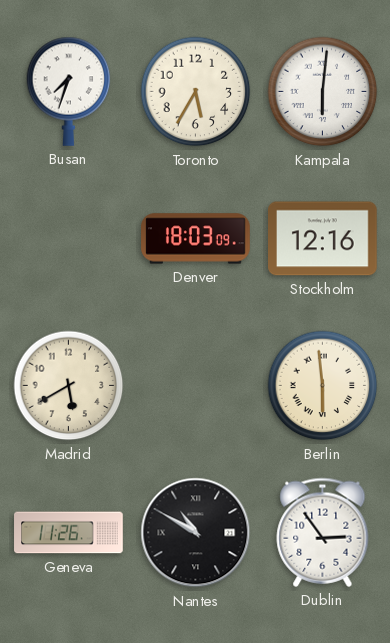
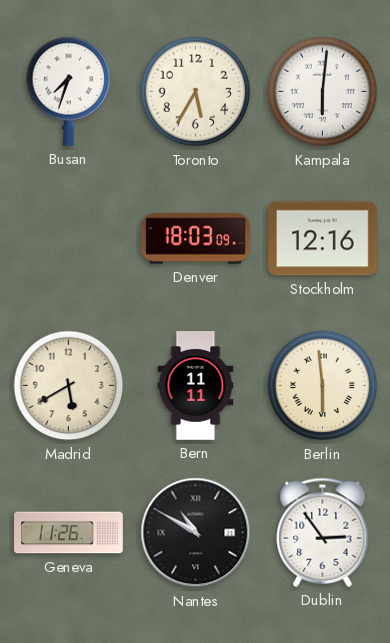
Bern: none -> 11:11
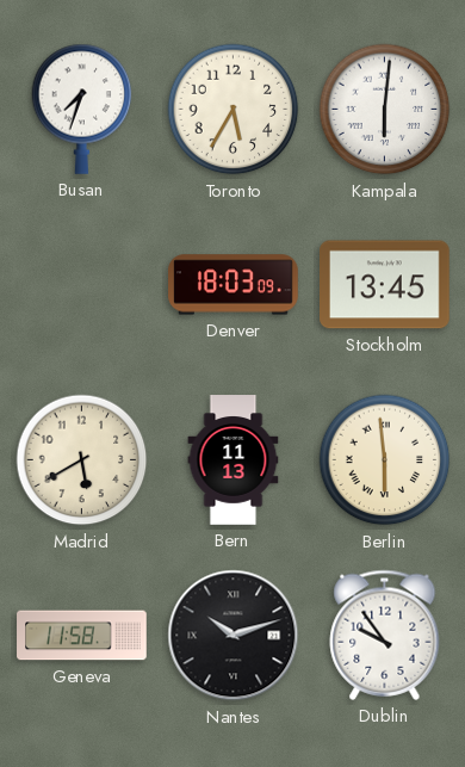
Stockholm: 12:16 -> 13:45
Bern: 11:11 -> 11:13
Geneva: 11:26 -> 11:58
Nantes: 10:50 -> 10:12
Dublin: 2:54 -> 9:54
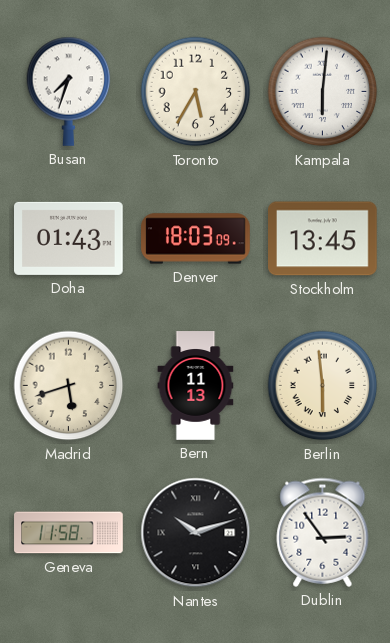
Doha: none -> 01:43
Madrid: 5:40 -> 5:42
Dublin: 9:54 -> 2:54
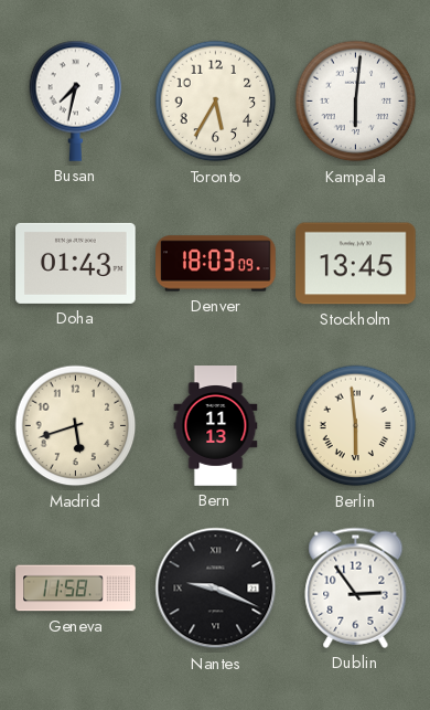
Busan: 7:33 -> 7:32
Nantes: 10:12 -> 9:19
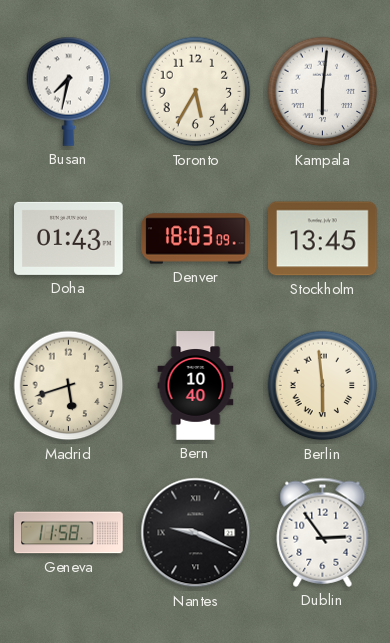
Bern: 11:13 -> 10:40
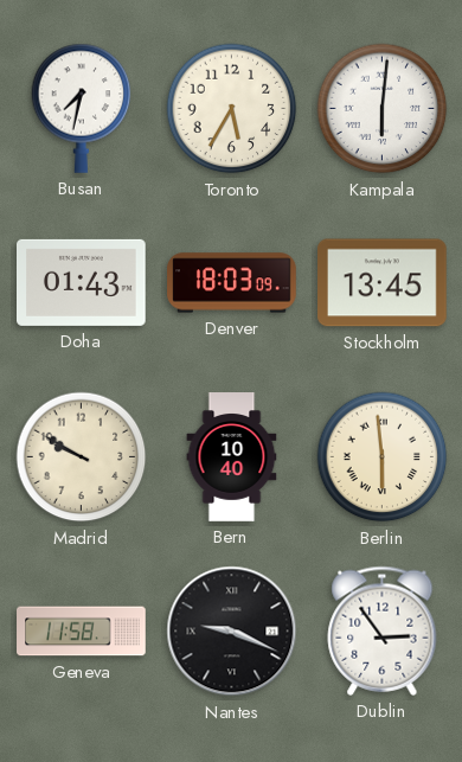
Madrid: 5:42 -> 9:50
